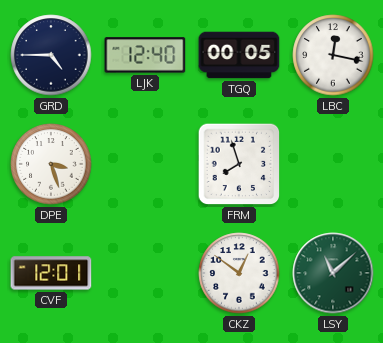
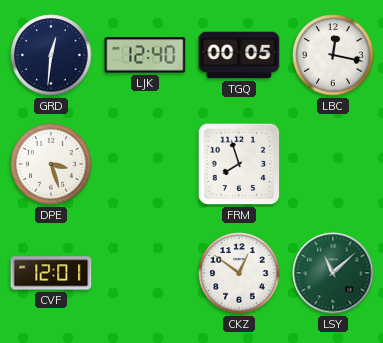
GRD: 4:45 -> 12:31
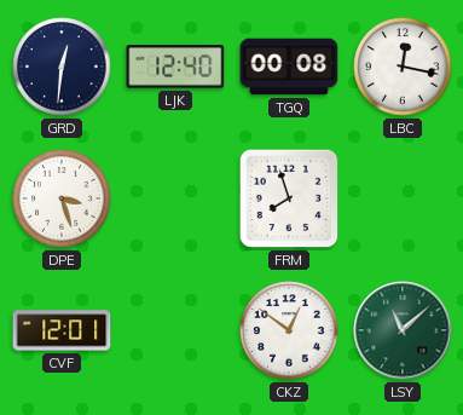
TGQ: 00:05 -> 00:08
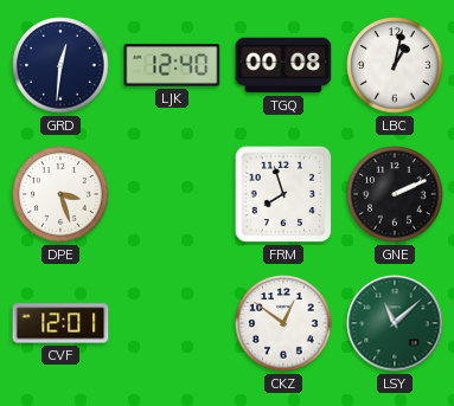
LBC: 12:17 -> 1:02
GNE: none -> 2:11
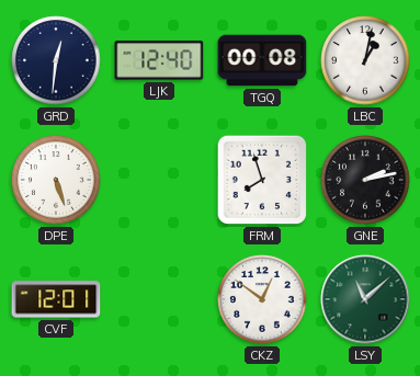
DPE: 3:27 -> 5:27
GNE: 2:11 -> 2:13
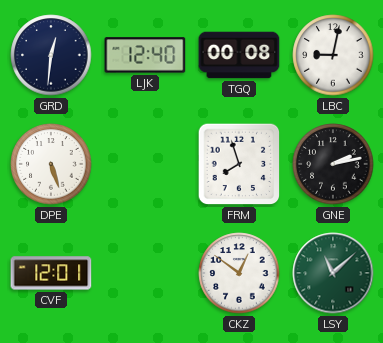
LBC: 1:02 -> 9:02
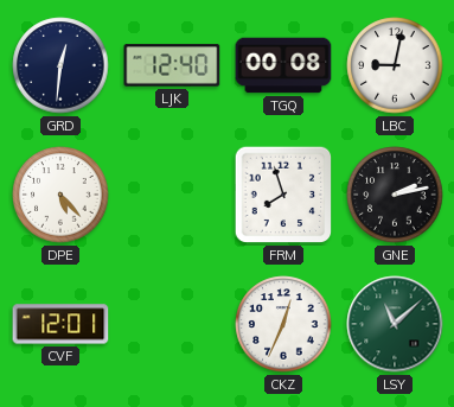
DPE: 5:27 -> 5:23
CKZ: 12:51 -> 12:34
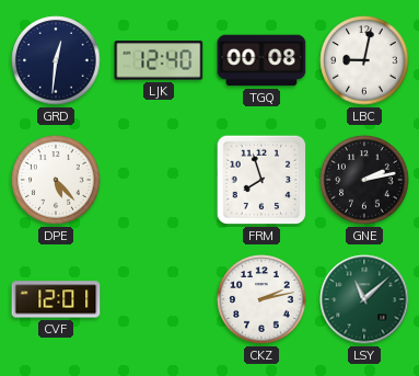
CKZ: 12:34 -> 2:13
